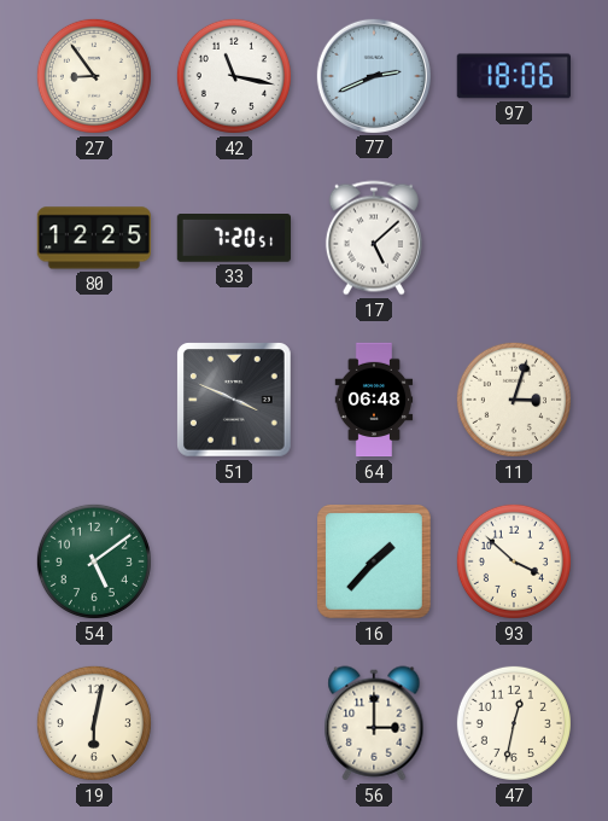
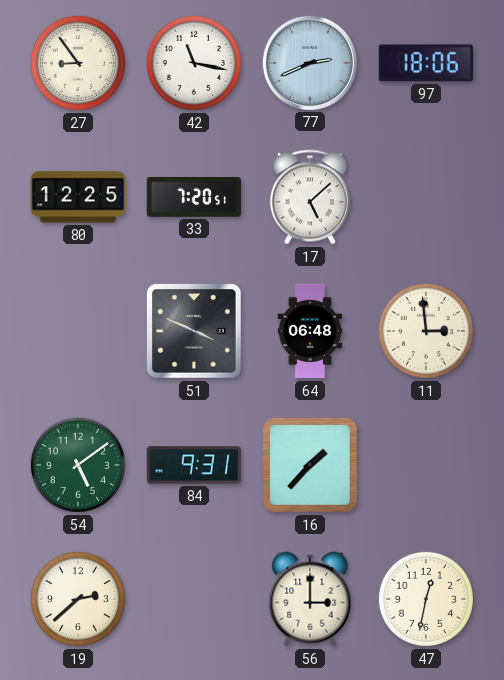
11: 3:03 -> 2:59
84: none -> 9:31
93: 3:52 -> none
19: 6:02 -> 2:38
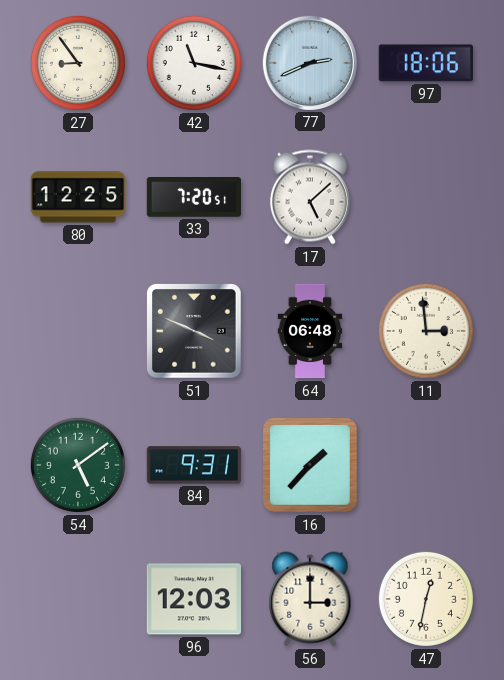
19: 2:38 -> none
96: none -> 12:03
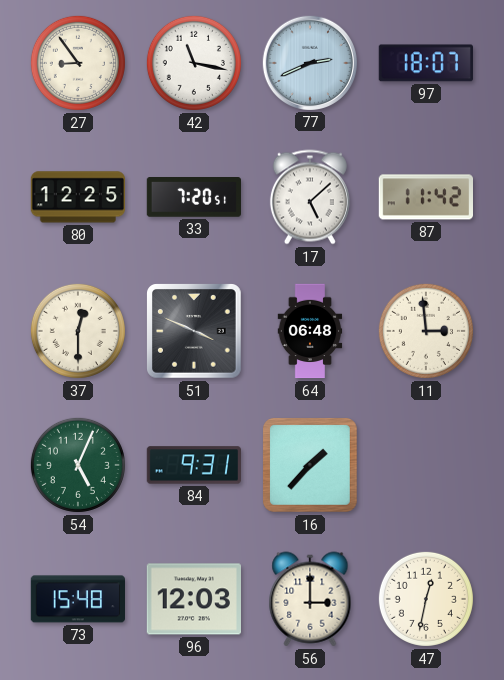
97: 18:06 -> 18:07
87: none -> 11:42
37: none -> 12:30
54: 5:09 -> 5:04
73: none -> 15:48
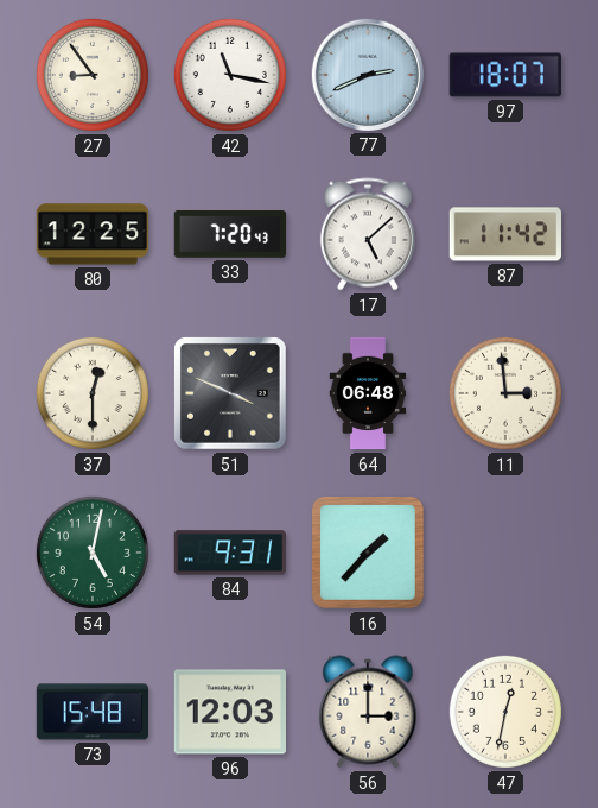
33: 7:20:51 -> 7:20:43
54: 5:04 -> 5:02
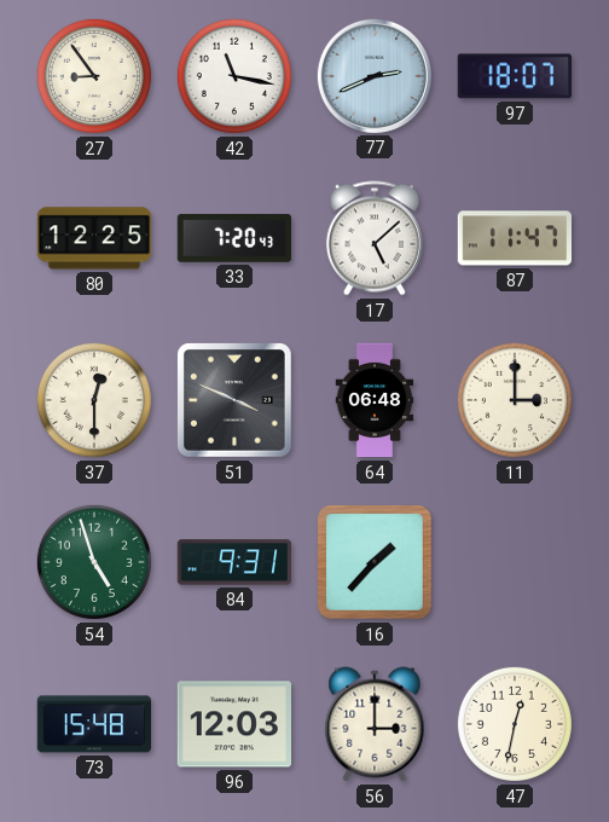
87: 11:42 -> 11:47
11: 2:59 -> 3:00
54: 5:02 -> 4:57
